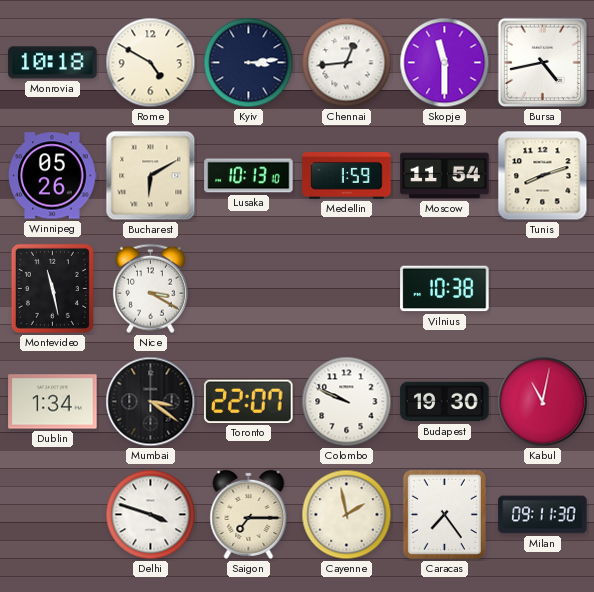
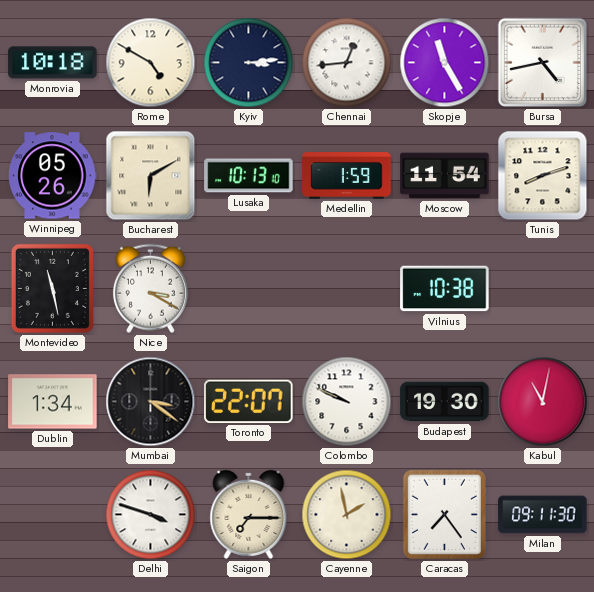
Skopje: 11:30 -> 11:25
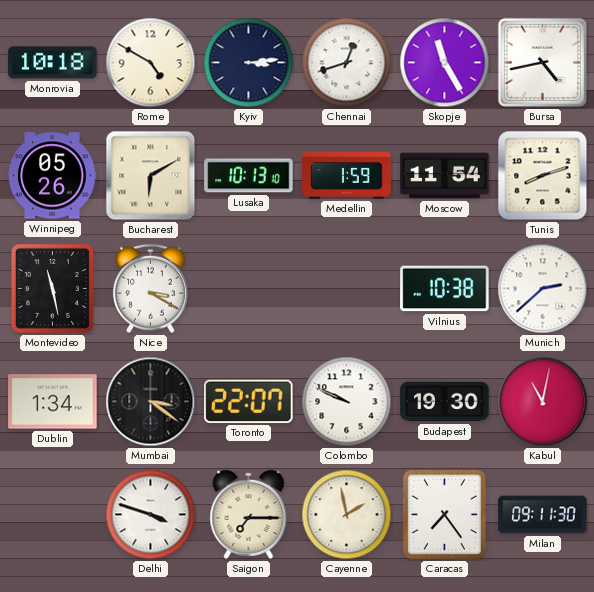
Chennai: 12:44 -> 12:42
Munich: none -> 2:38
